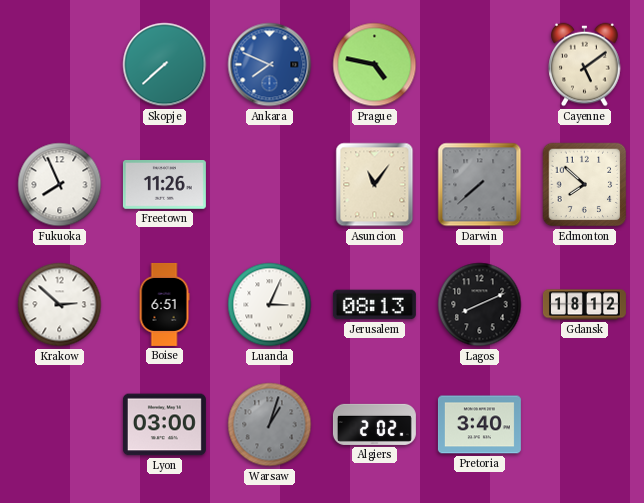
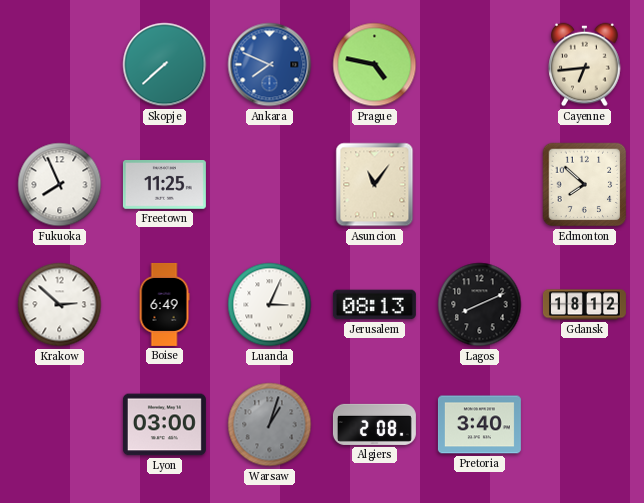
Cayenne: 5:09 -> 6:44
Freetown: 11:26 -> 11:25
Darwin: 7:38 -> none
Boise: 6:51 -> 6:49
Algiers: 2:02 -> 2:08
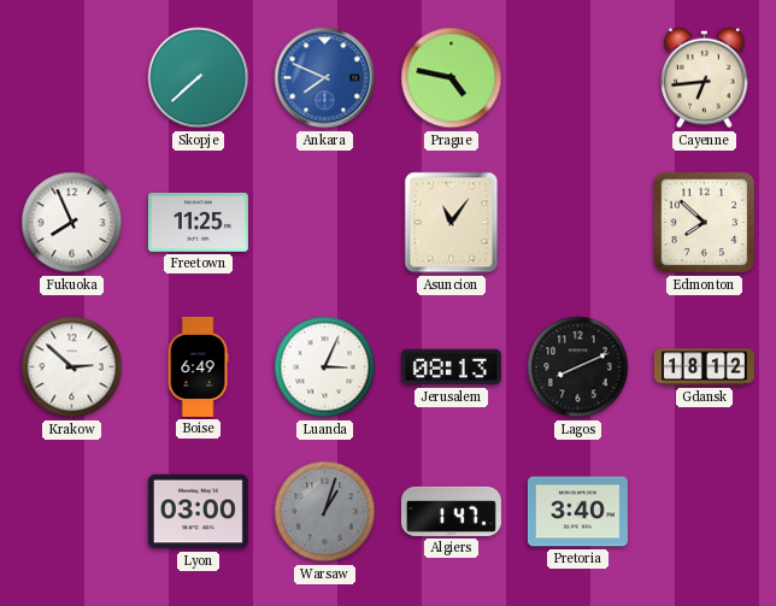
Algiers: 2:08 -> 1:47
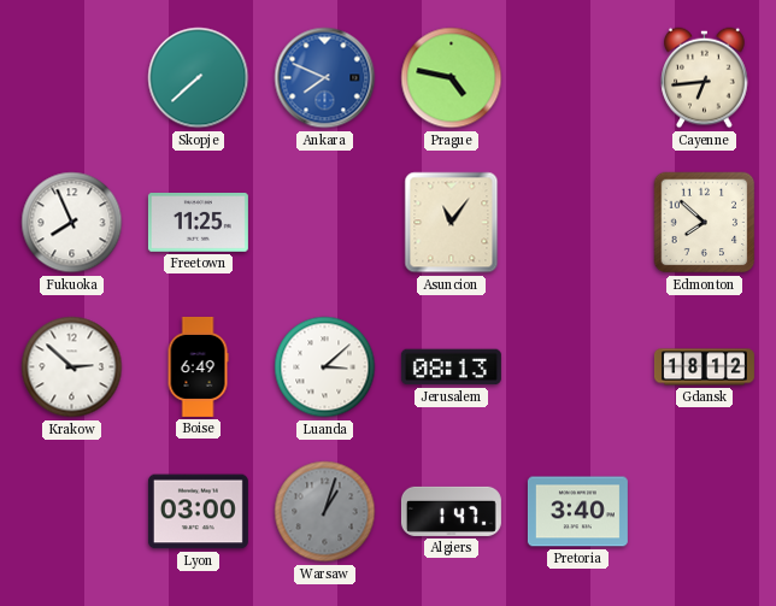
Luanda: 3:04 -> 3:08
Lagos: 8:11 -> none
